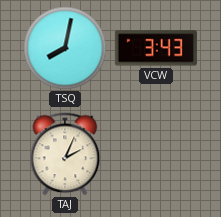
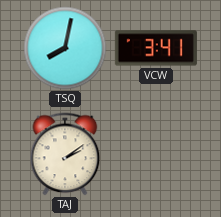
VCW: 3:43 -> 3:41
TAJ: 2:04 -> 2:09
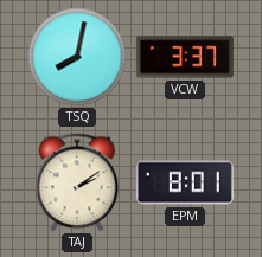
VCW: 3:41 -> 3:37
EPM: none -> 8:01
